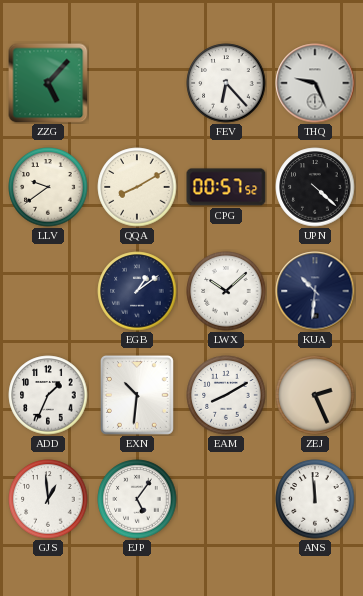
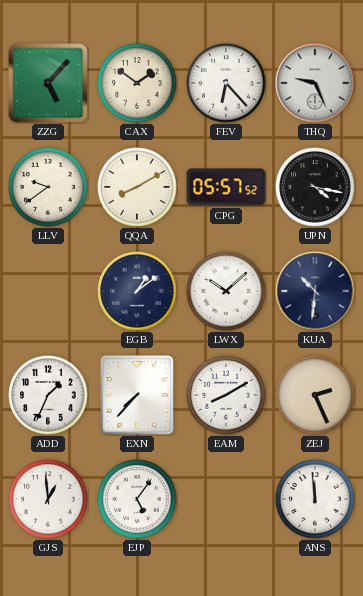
CAX: none -> 1:51
CPG: 00:57 -> 05:57
UPN: 4:22 -> 4:17
EXN: 10:31 -> 7:37
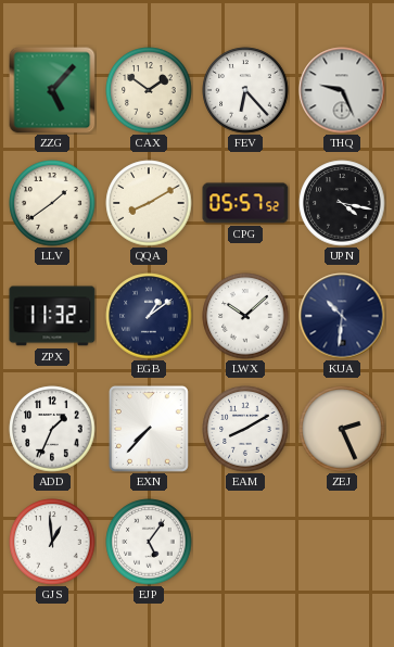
LLV: 9:39 -> 1:39
ZPX: none -> 11:32
ANS: 11:59 -> none
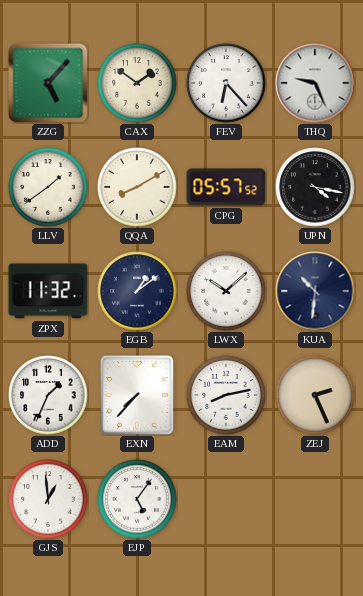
EAM: 8:10 -> 8:13
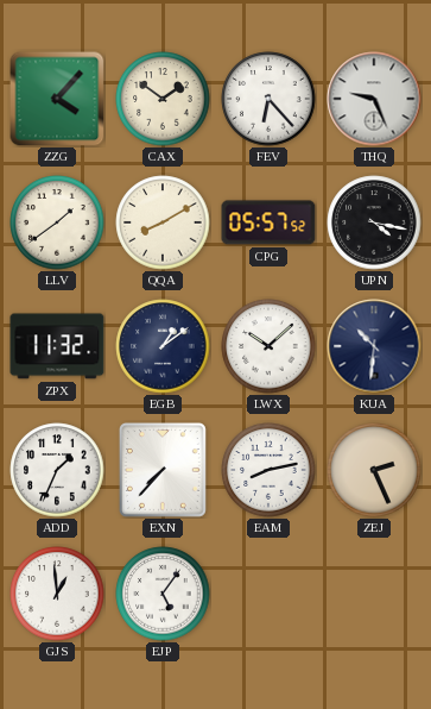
ZZG: 5:07 -> 4:07
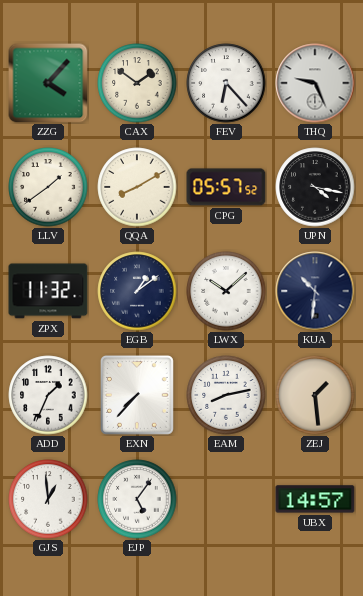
ZEJ: 2:26 -> 1:29
UBX: none -> 14:57
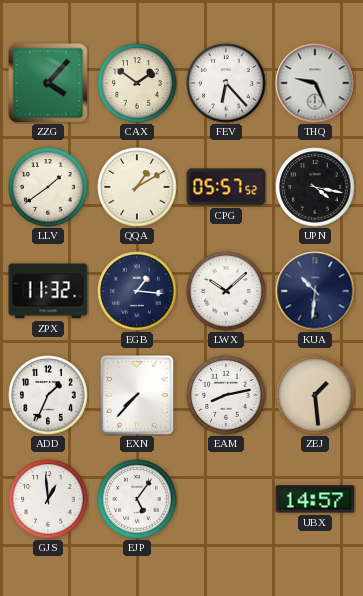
QQA: 8:10 -> 1:10
EGB: 1:09 -> 1:16
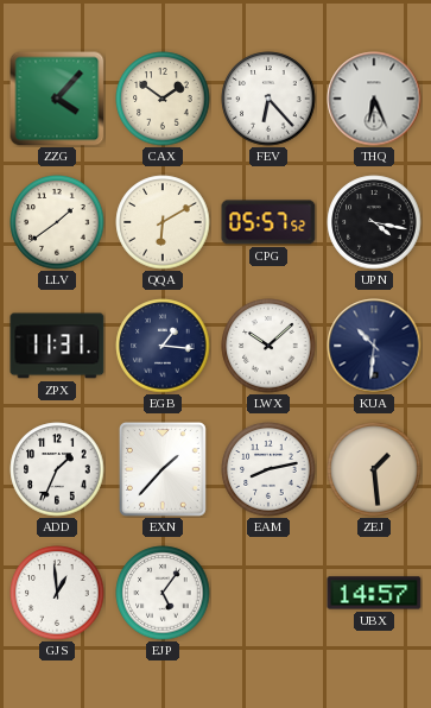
THQ: 9:26 -> 6:26
QQA: 1:10 -> 6:10
ZPX: 11:32 -> 11:31
EXN: 7:37 -> 1:37
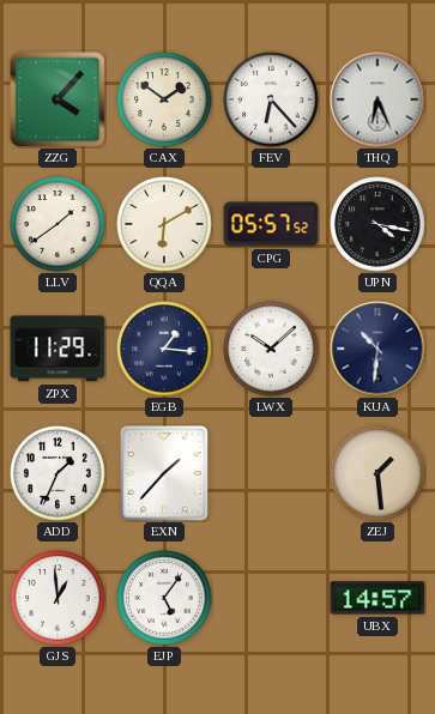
ZPX: 11:31 -> 11:29
EAM: 8:13 -> none
